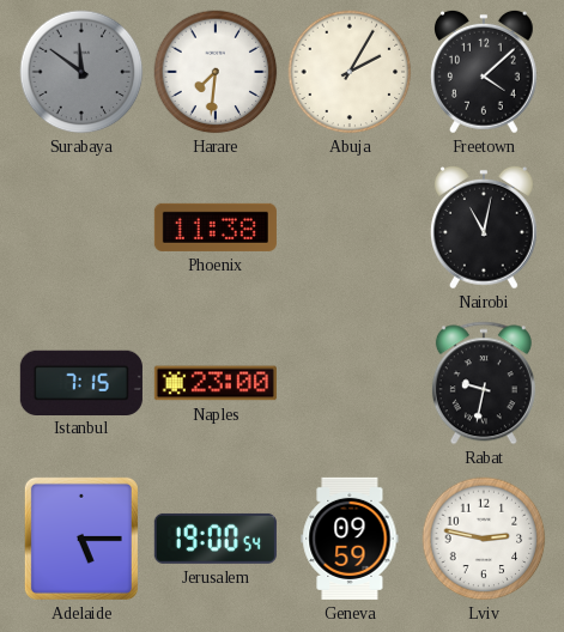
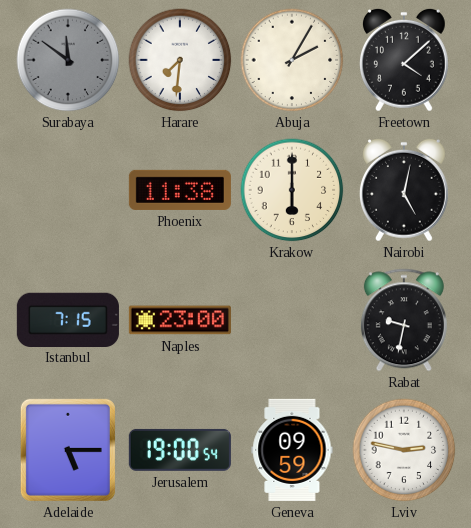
Krakow: none -> 6:00
Nairobi: 11:02 -> 5:02
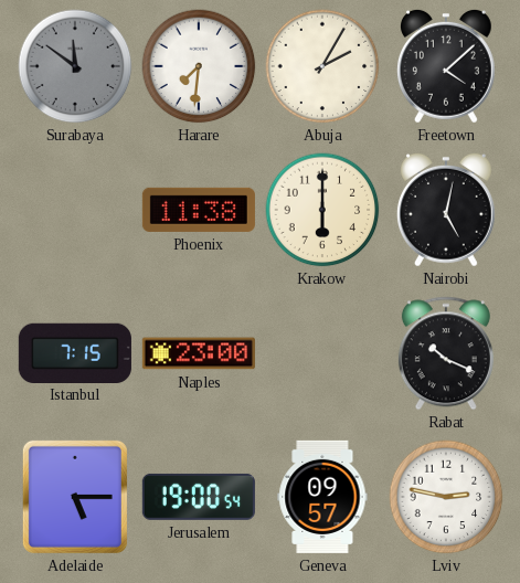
Rabat: 9:32 -> 10:19
Geneva: 09:59 -> 09:57
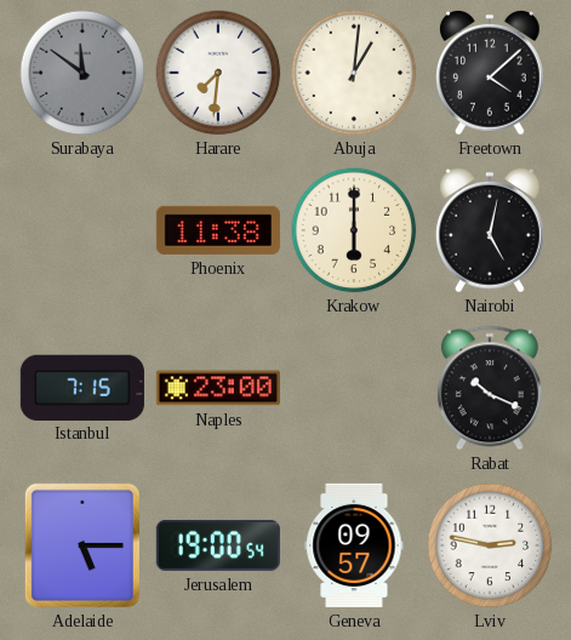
Abuja: 2:05 -> 1:01
